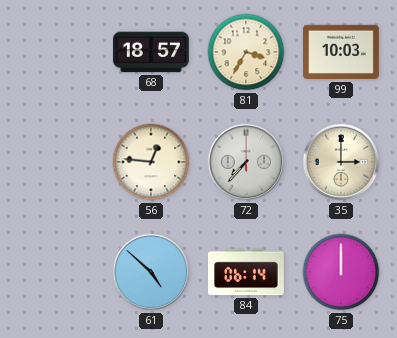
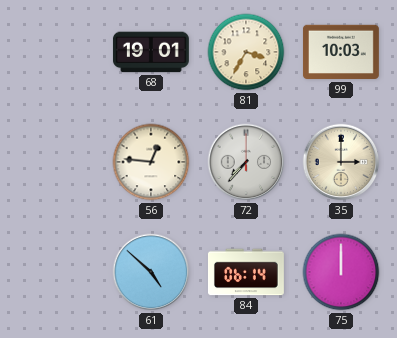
68: 18:57 -> 19:01
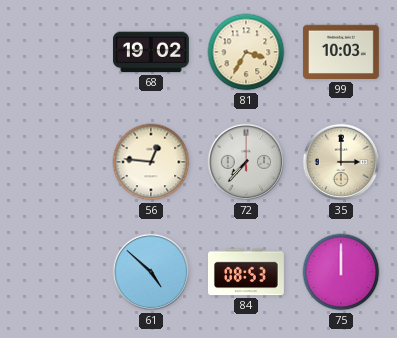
68: 19:01 -> 19:02
84: 06:14 -> 08:53
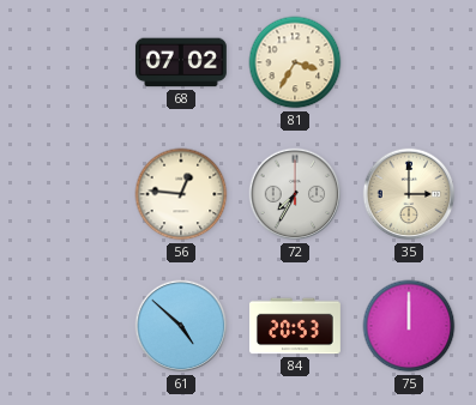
68: 19:02 -> 07:02
99: 10:03 -> none
72: 7:37 -> 7:35
84: 08:53 -> 20:53
